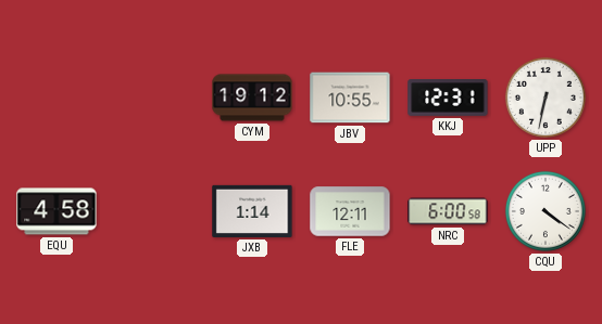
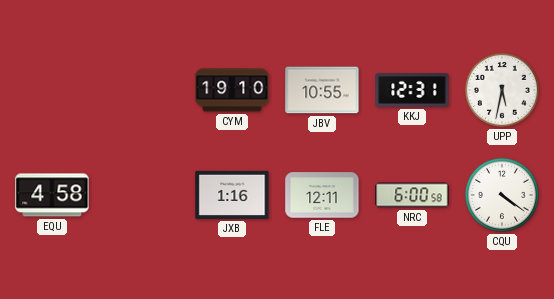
CYM: 19:12 -> 19:10
UPP: 6:32 -> 5:32
JXB: 1:14 -> 1:16
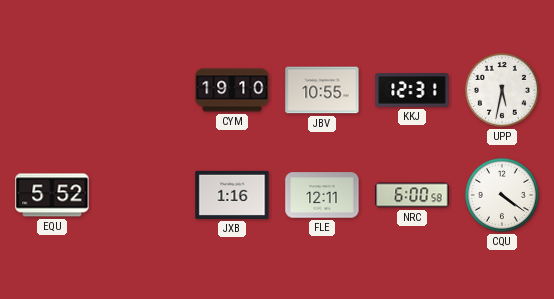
EQU: 4:58 -> 5:52
